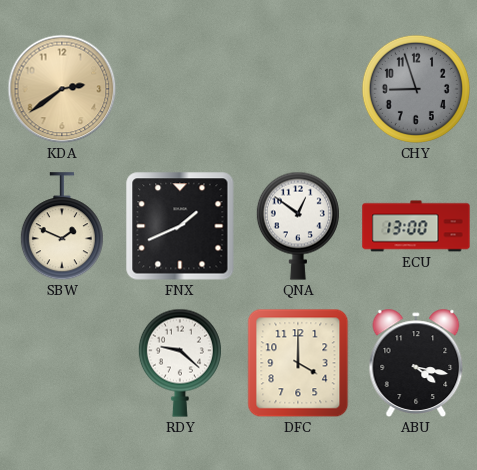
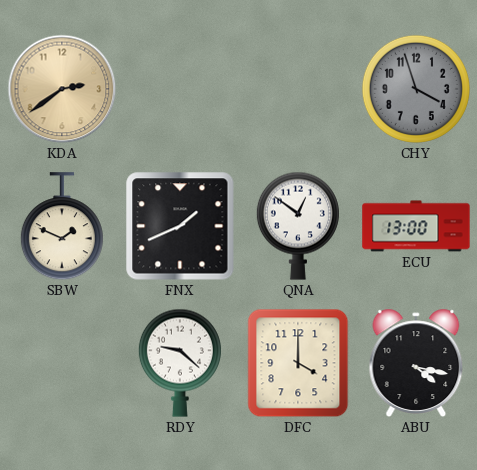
CHY: 8:57 -> 3:57
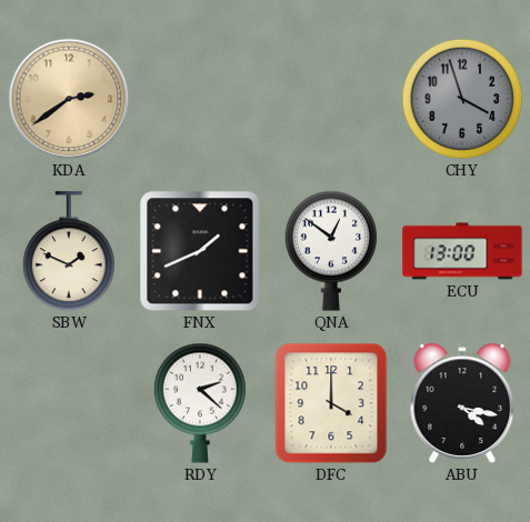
RDY: 9:22 -> 2:22
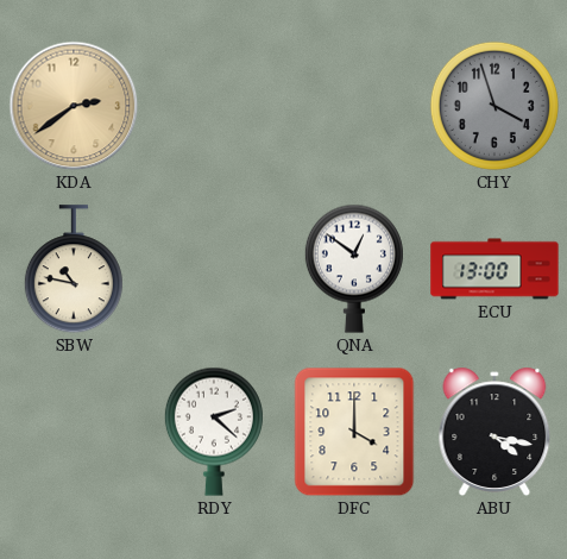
SBW: 1:49 -> 10:47
FNX: 1:41 -> none
